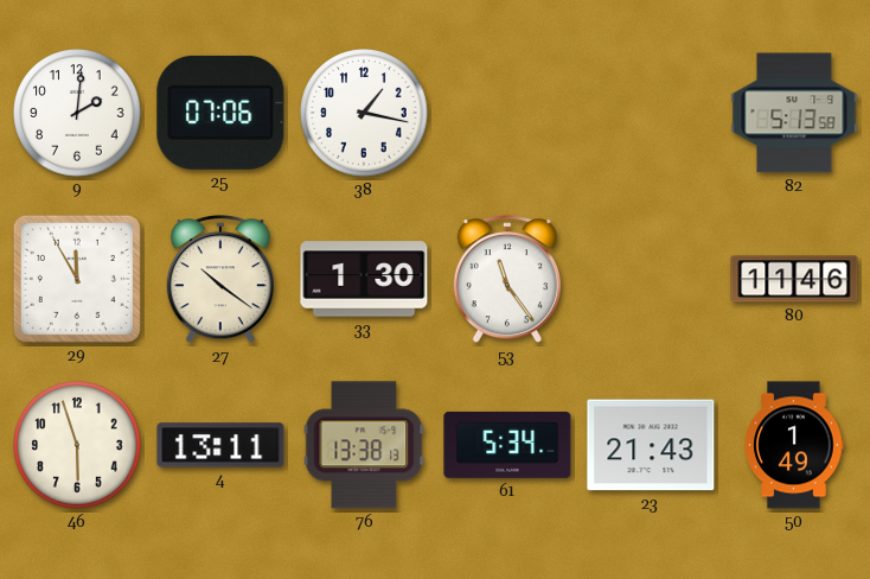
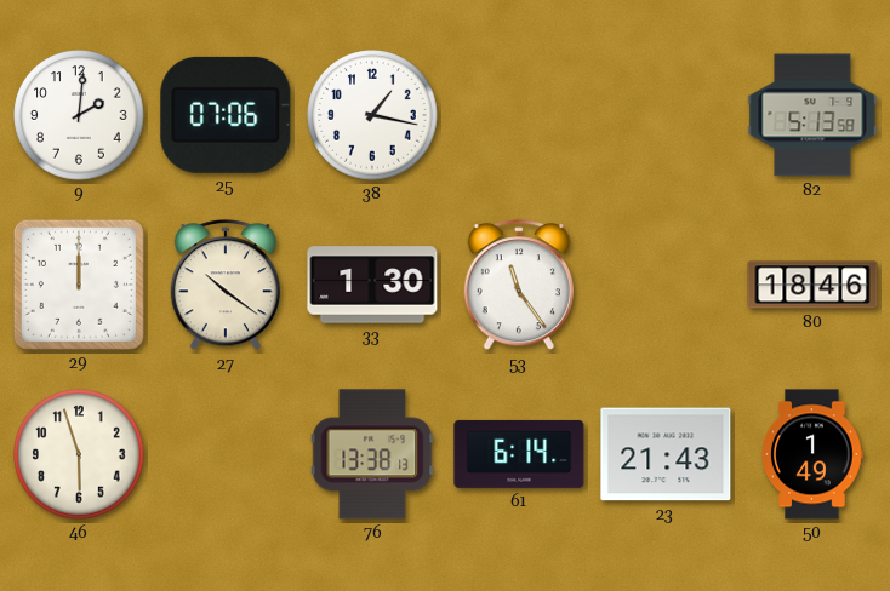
29: 11:55 -> 12:00
80: 11:46 -> 18:46
4: 13:11 -> none
61: 5:34 -> 6:14
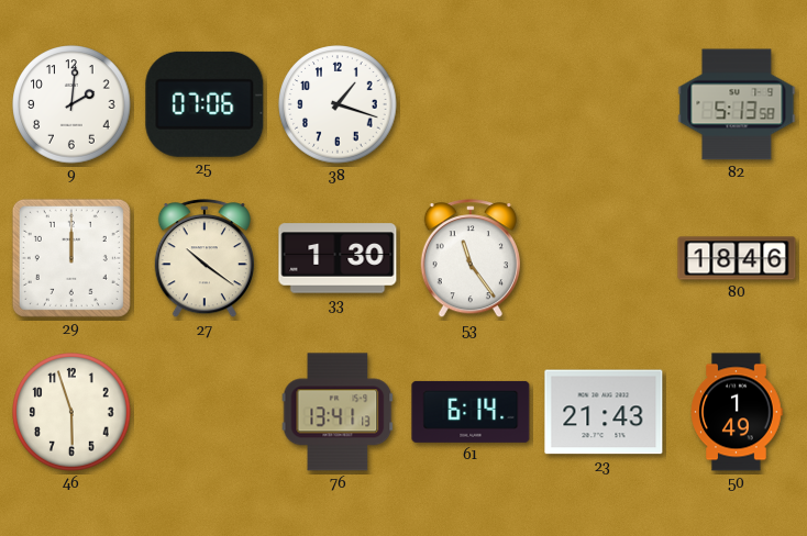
38: 1:17 -> 1:18
76: 13:38 -> 13:41
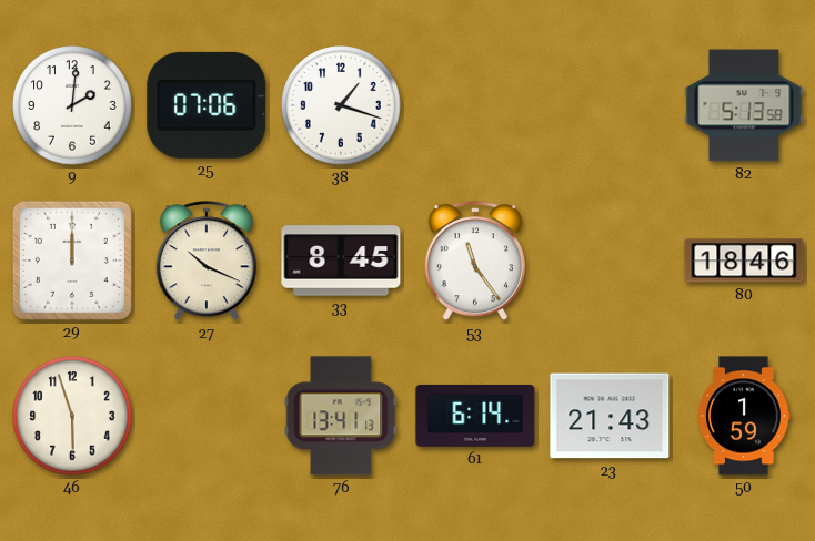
27: 10:21 -> 10:19
33: 1:30 -> 8:45
50: 1:49 -> 1:59
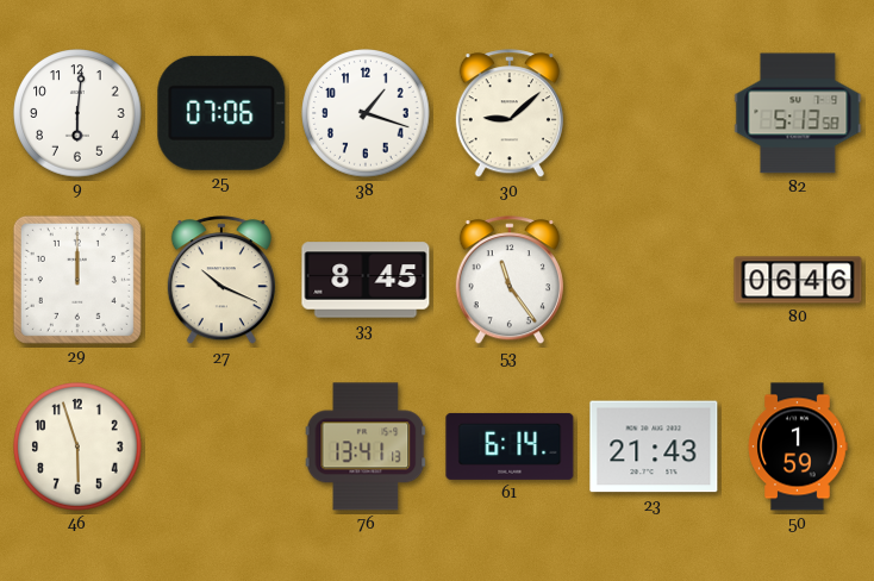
9: 2:01 -> 6:01
30: none -> 9:08
80: 18:46 -> 06:46
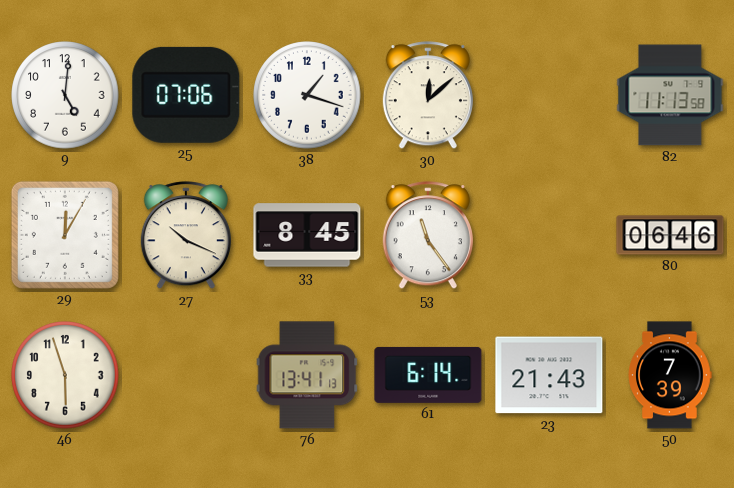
9: 6:01 -> 5:01
30: 9:08 -> 12:08
82: 5:13 -> 11:13
29: 12:00 -> 12:05
50: 1:59 -> 7:39
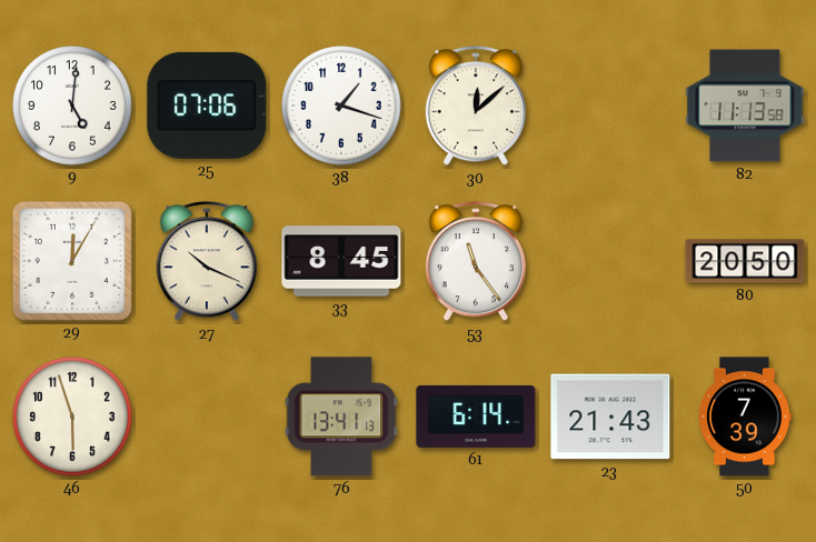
80: 06:46 -> 20:50
